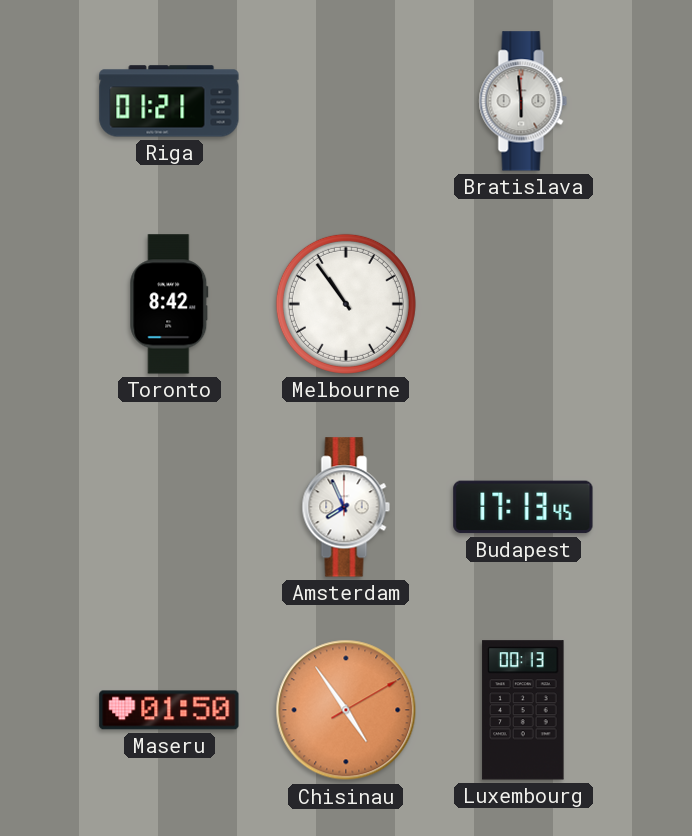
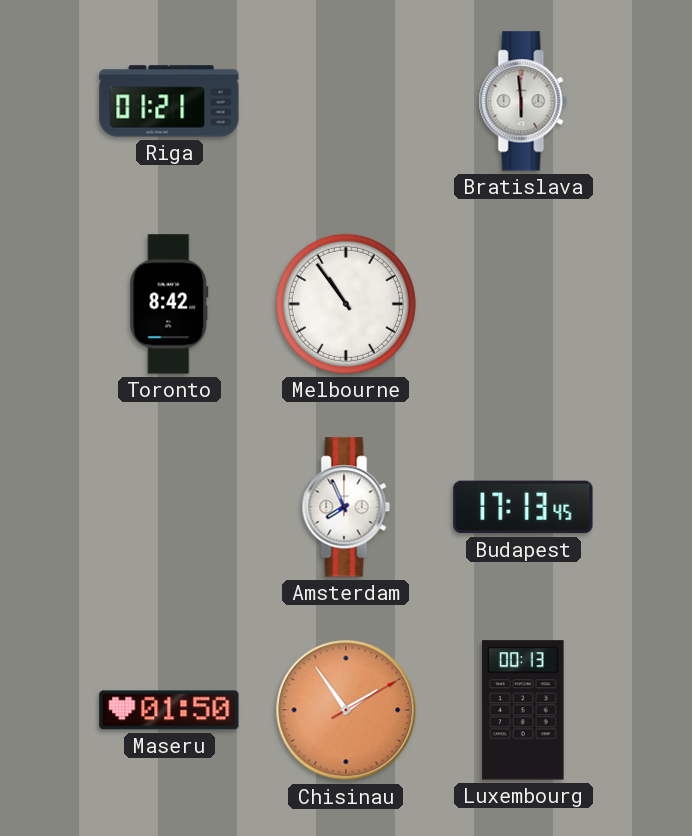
Chisinau: 4:54 -> 1:54
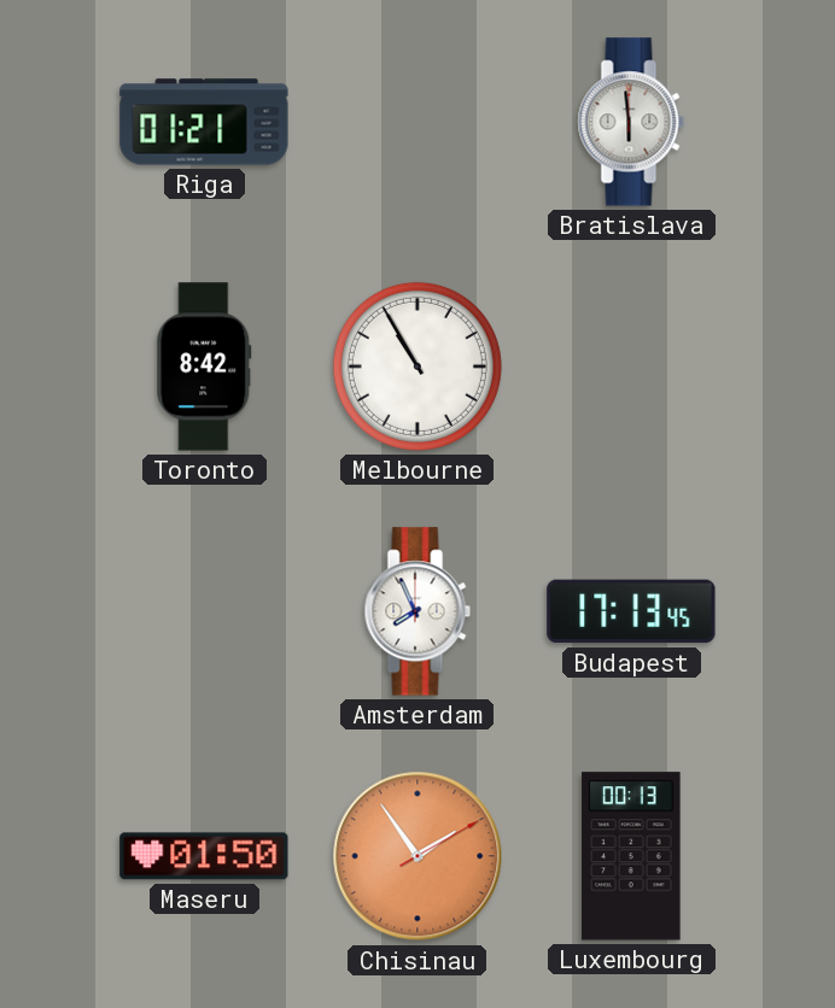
Melbourne: 10:54 -> 10:55
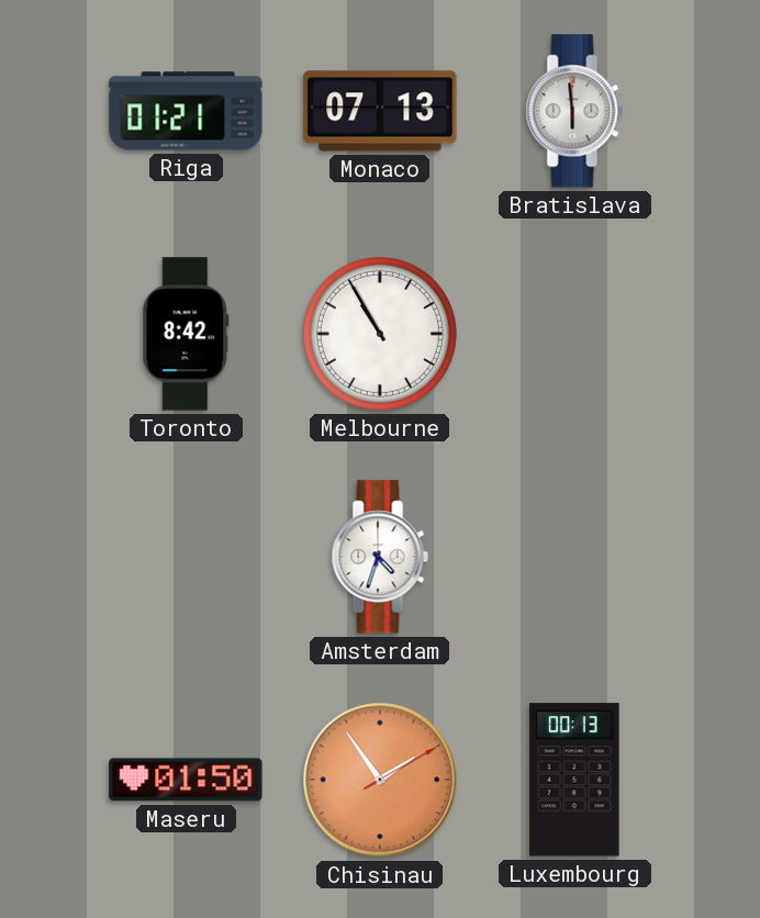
Monaco: none -> 07:13
Amsterdam: 7:56 -> 4:33
Budapest: 17:13 -> none
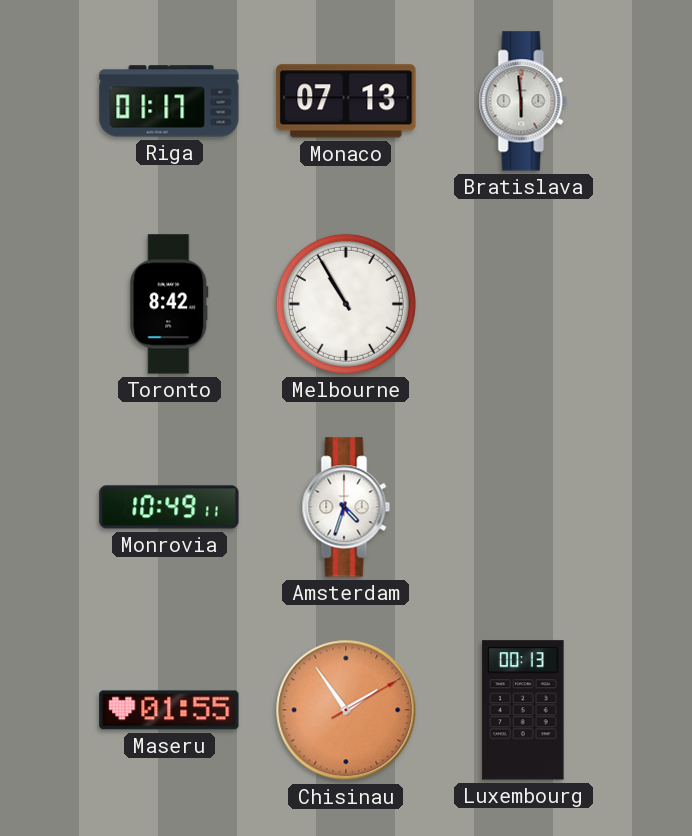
Riga: 01:21 -> 01:17
Monrovia: none -> 10:49
Maseru: 01:50 -> 01:55
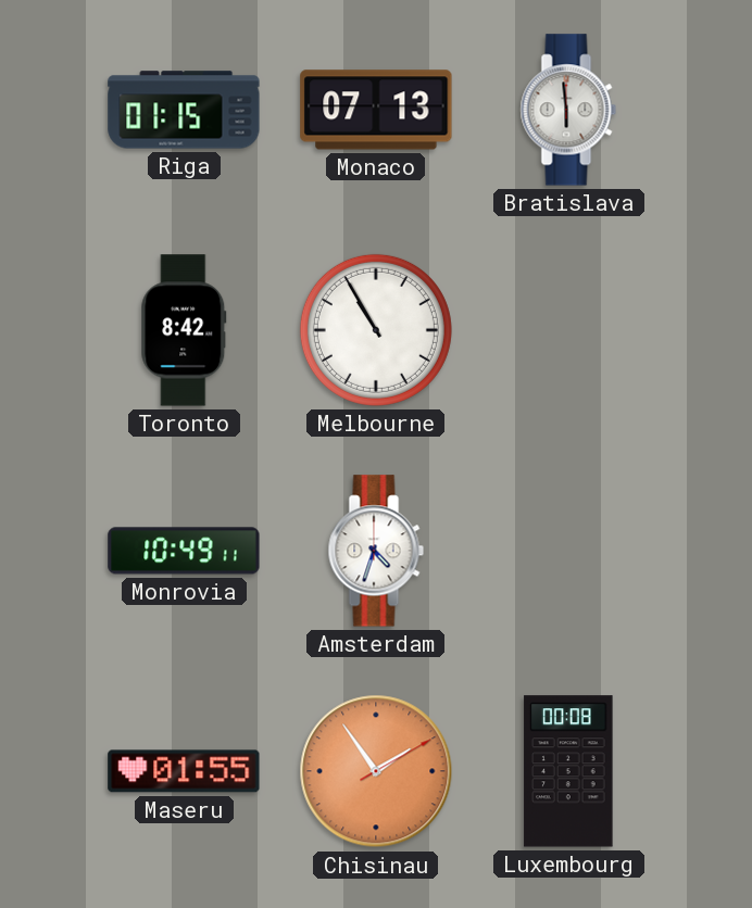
Riga: 01:17 -> 01:15
Luxembourg: 00:13 -> 00:08
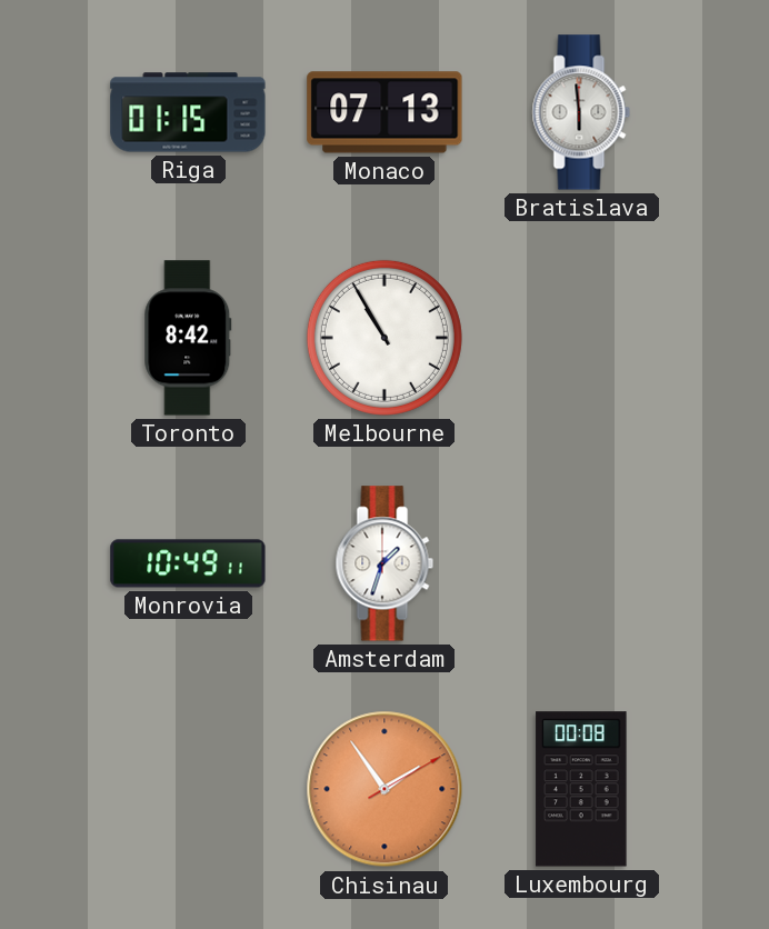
Amsterdam: 4:33 -> 1:33
Maseru: 01:55 -> none
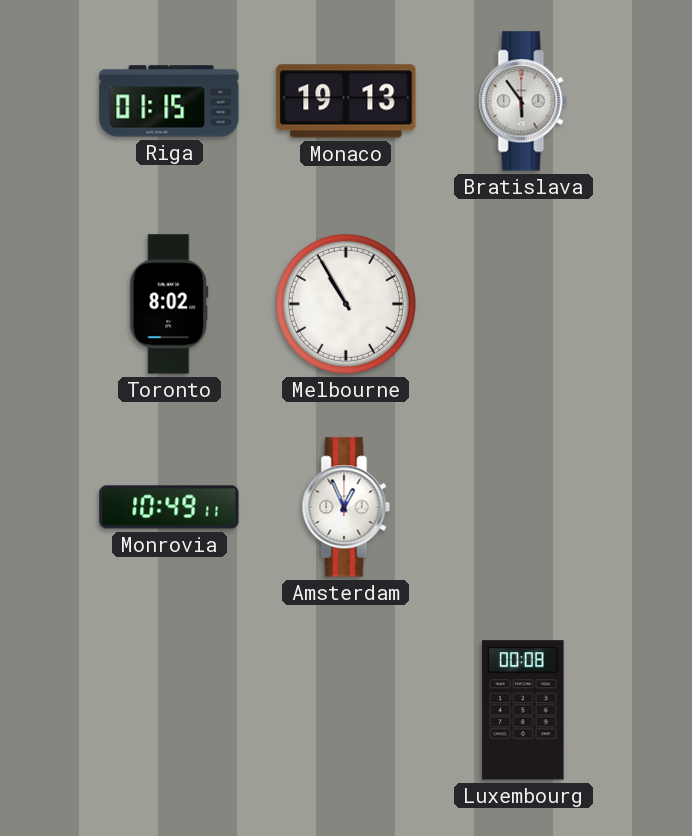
Monaco: 07:13 -> 19:13
Bratislava: 5:59 -> 5:54
Toronto: 8:42 -> 8:02
Amsterdam: 1:33 -> 12:56
Chisinau: 1:54 -> none
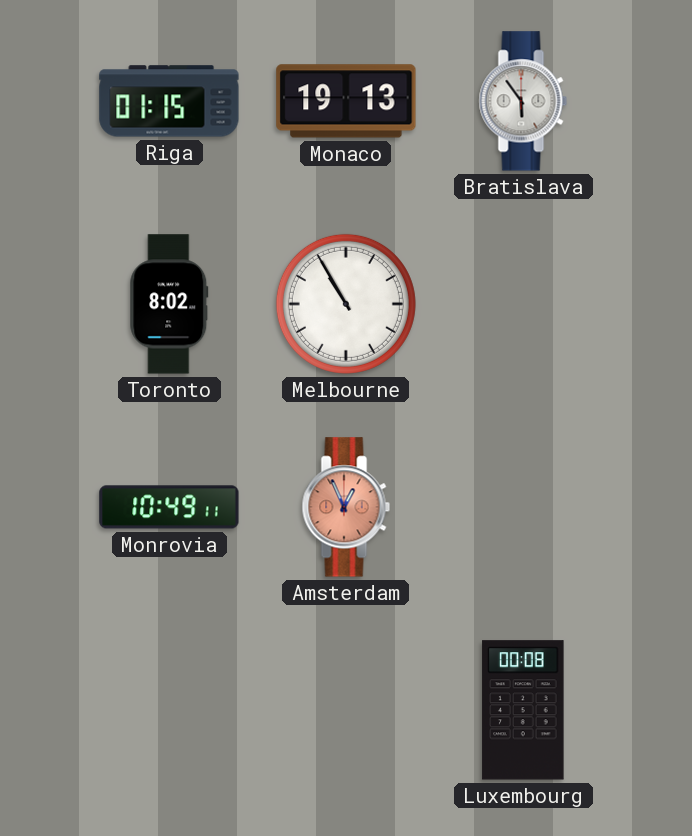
Amsterdam dial: white -> salmon
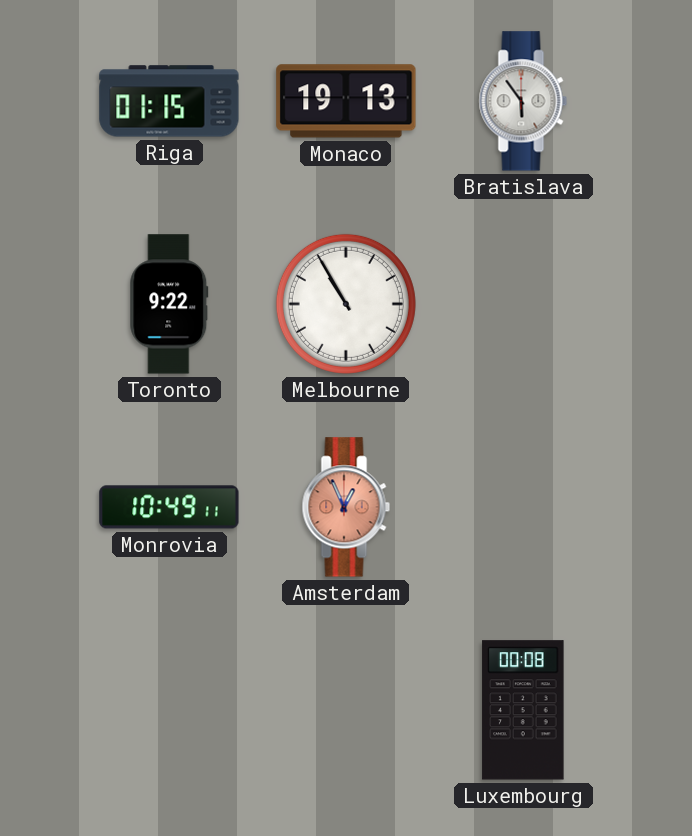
Toronto: 8:02 -> 9:22
